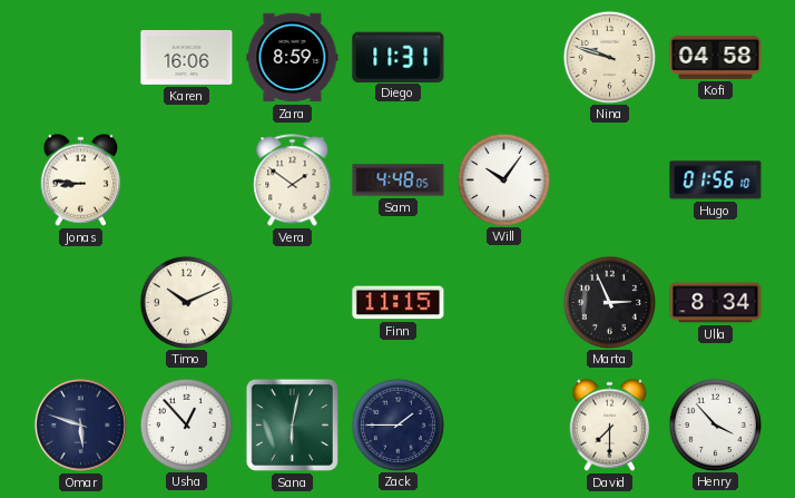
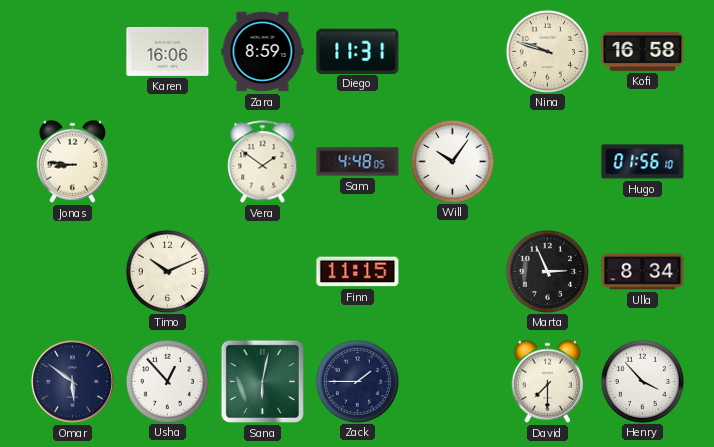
Kofi: 04:58 -> 16:58
Omar: 5:48 -> 5:51
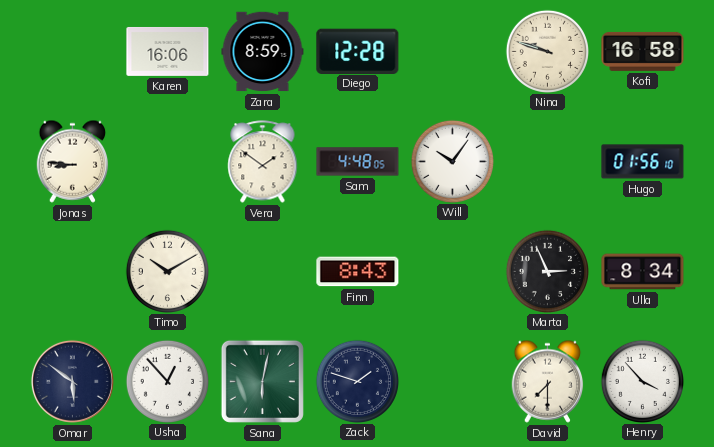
Diego: 11:31 -> 12:28
Timo: 10:11 -> 10:10
Finn: 11:15 -> 8:43
Zack: 1:45 -> 1:48
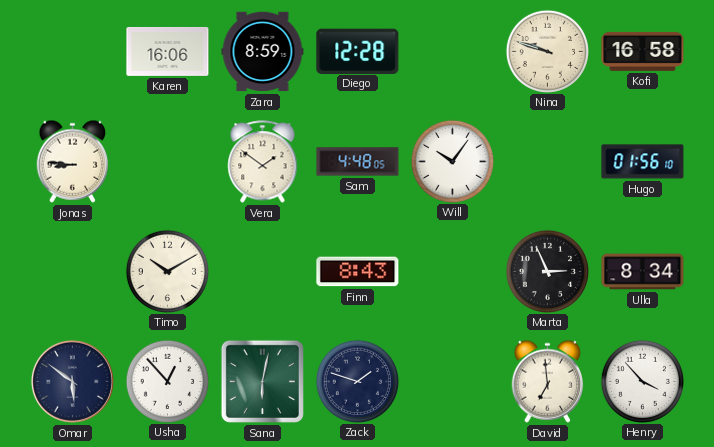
David: 7:30 -> 6:59
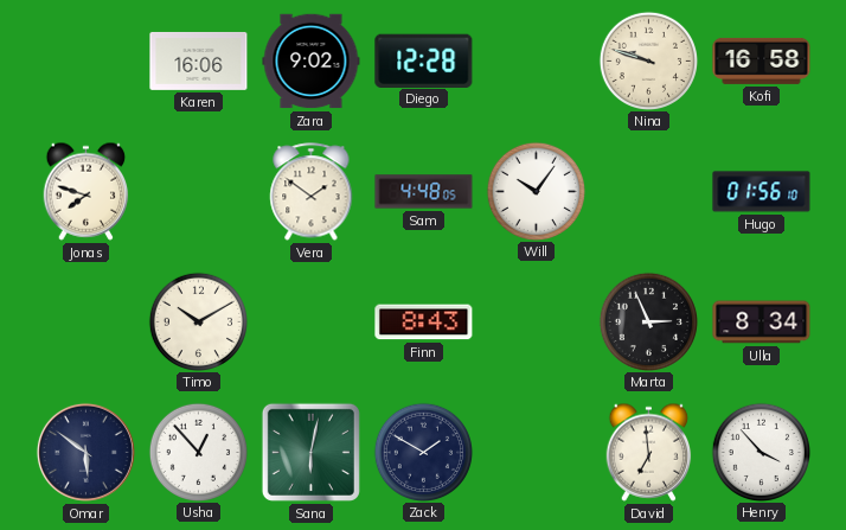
Zara: 8:59 -> 9:02
Jonas: 8:46 -> 7:48
Zack: 1:48 -> 1:50
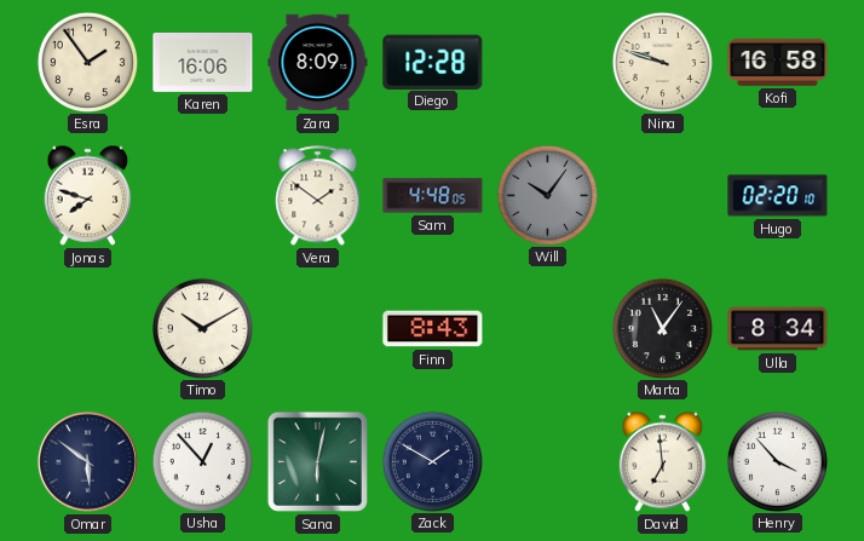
Esra: none -> 1:54
Zara: 9:02 -> 8:09
Will dial: white -> grey
Hugo: 01:56 -> 02:20
Marta: 2:56 -> 11:06
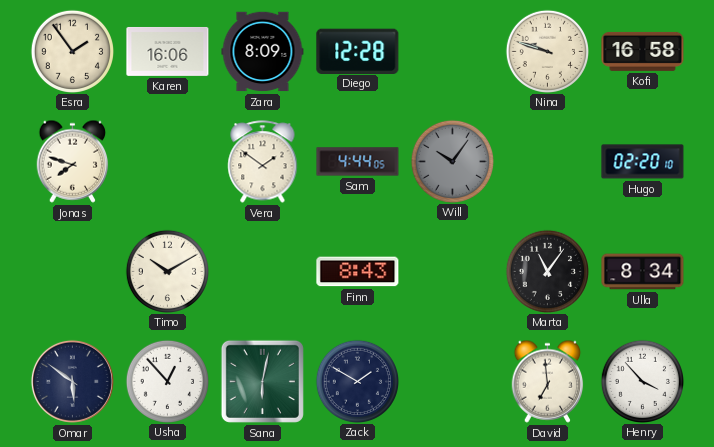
Sam: 4:48 -> 4:44
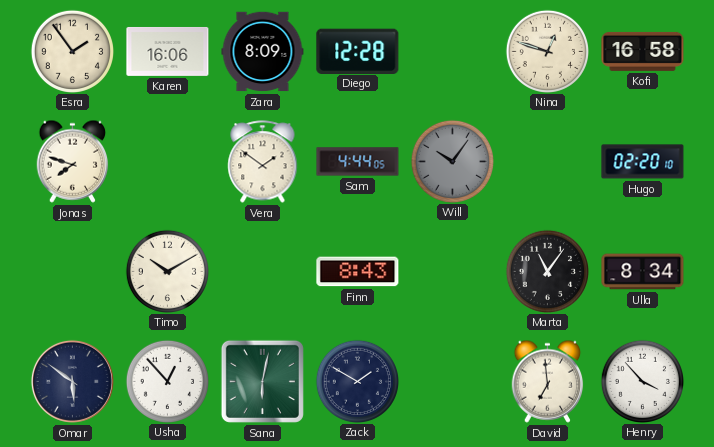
Nina: 9:48 -> 12:48
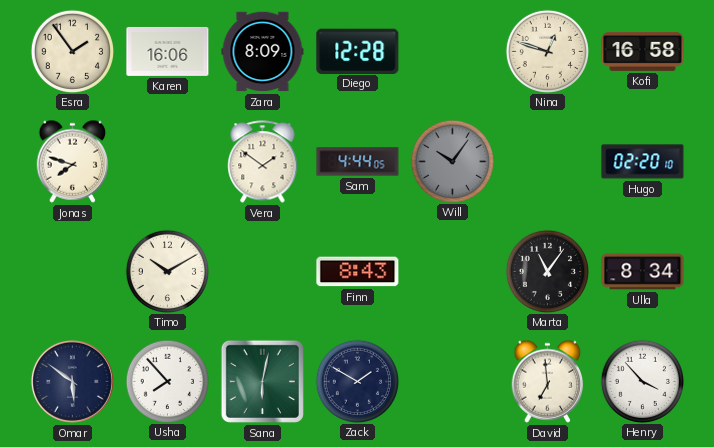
Usha: 12:53 -> 7:53
